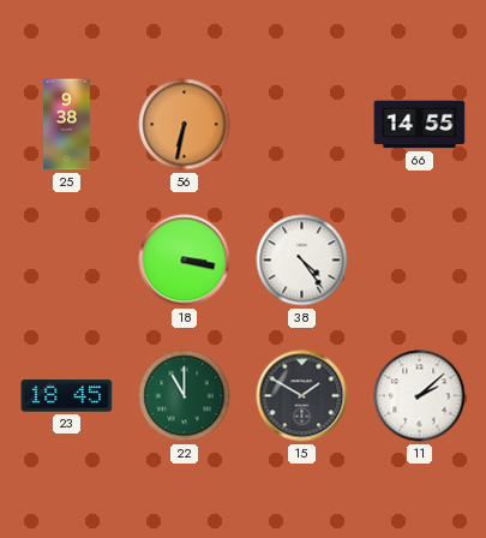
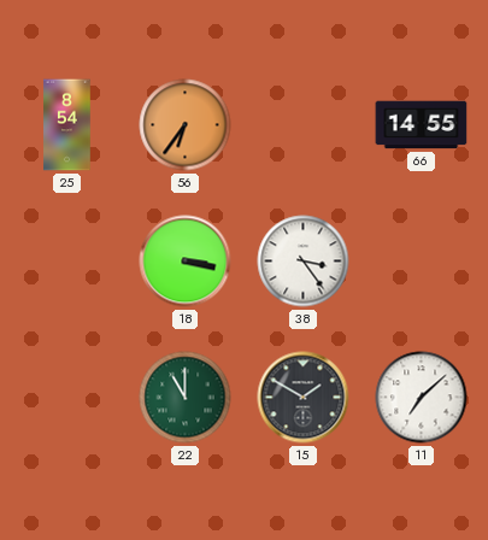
25: 9:38 -> 8:54
56: 6:32 -> 6:36
38: 4:24 -> 3:24
23: 18:45 -> none
11: 2:08 -> 7:08
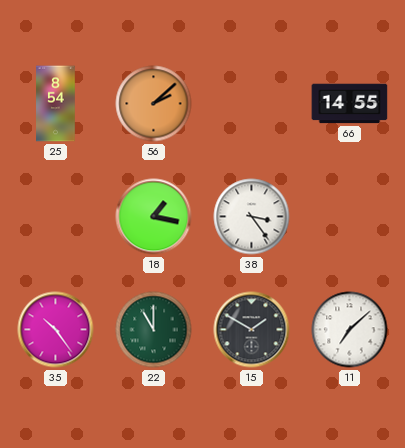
56: 6:36 -> 2:08
18: 3:17 -> 1:17
35: none -> 10:24
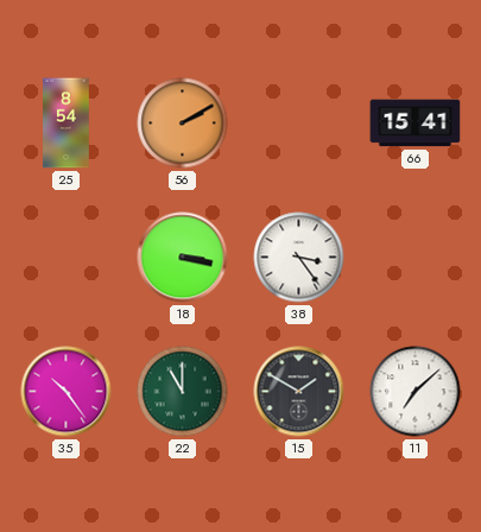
56: 2:08 -> 2:10
66: 14:55 -> 15:41
18: 1:17 -> 3:17
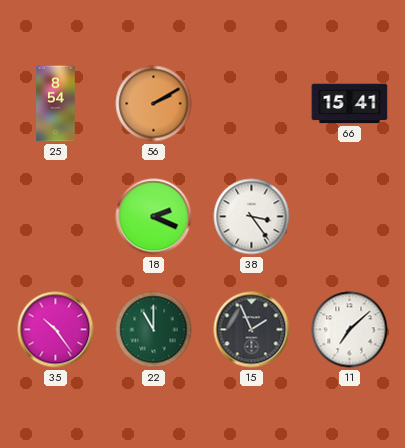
18: 3:17 -> 2:19
15: 1:50 -> 1:56
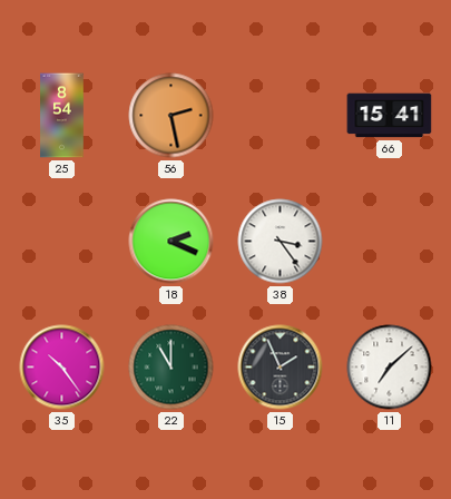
56: 2:10 -> 2:28
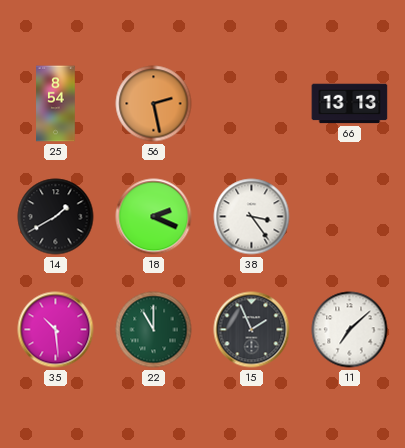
66: 15:41 -> 13:13
14: none -> 1:40
35: 10:24 -> 10:29
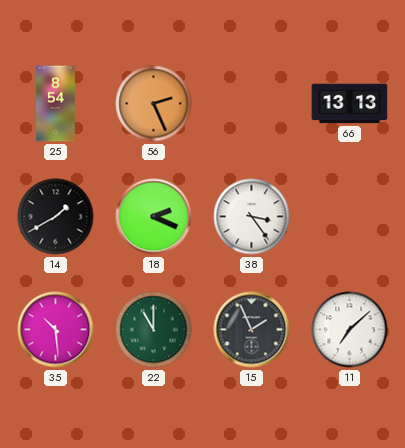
56: 2:28 -> 2:26
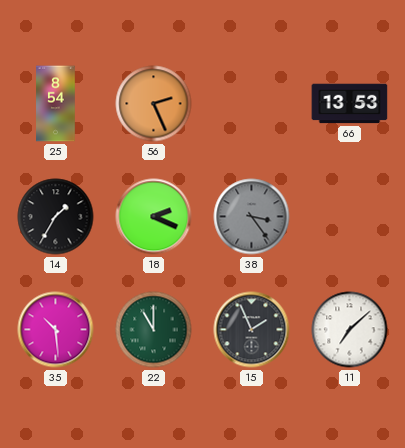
66: 13:13 -> 13:53
14: 1:40 -> 1:35
38 dial: white -> grey
